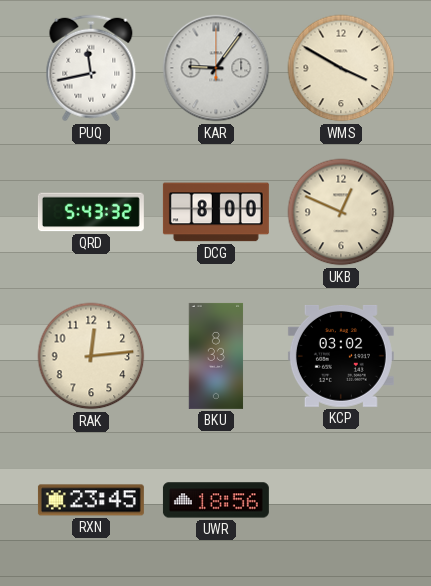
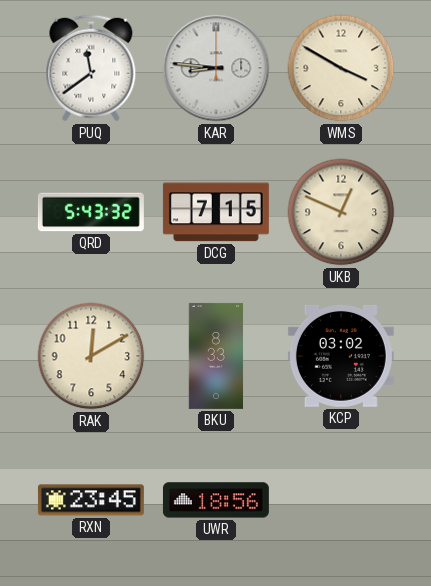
PUQ: 11:43 -> 11:39
KAR: 9:06 -> 8:46
DCG: 8:00 -> 7:15
RAK: 12:14 -> 12:10
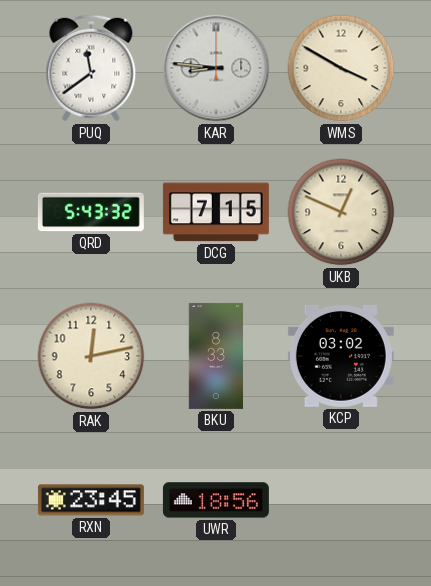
RAK: 12:10 -> 12:13
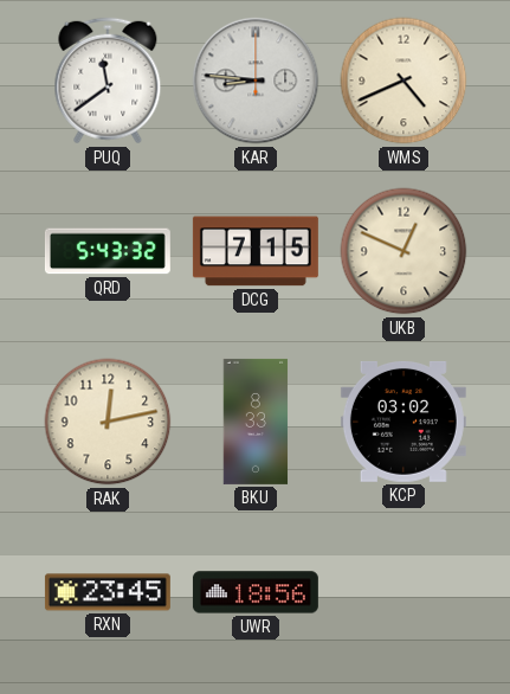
WMS: 3:50 -> 4:41
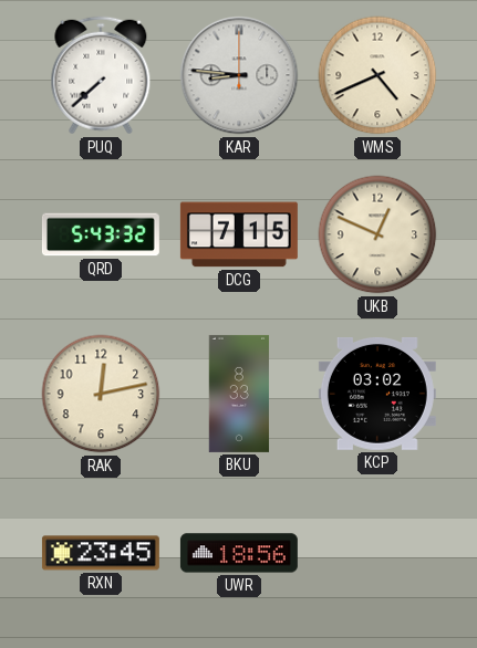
PUQ: 11:39 -> 7:38
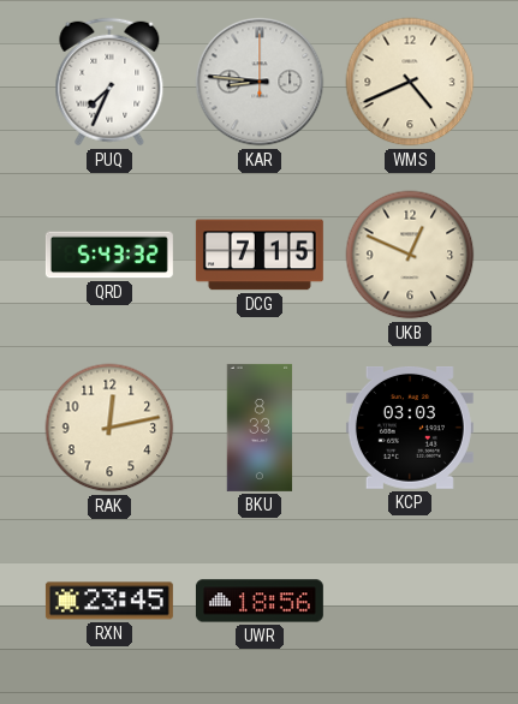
PUQ: 7:38 -> 7:34
KCP: 03:02 -> 03:03
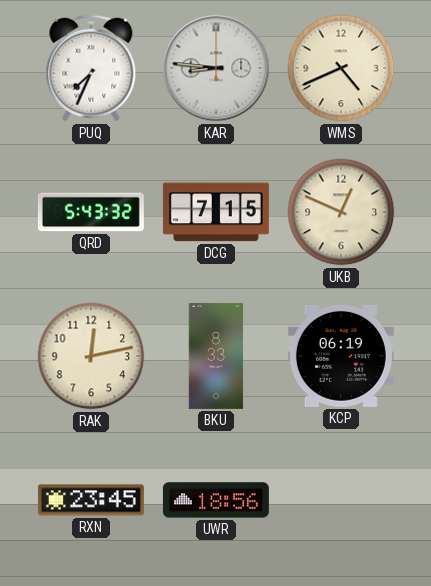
KCP: 03:03 -> 06:19
